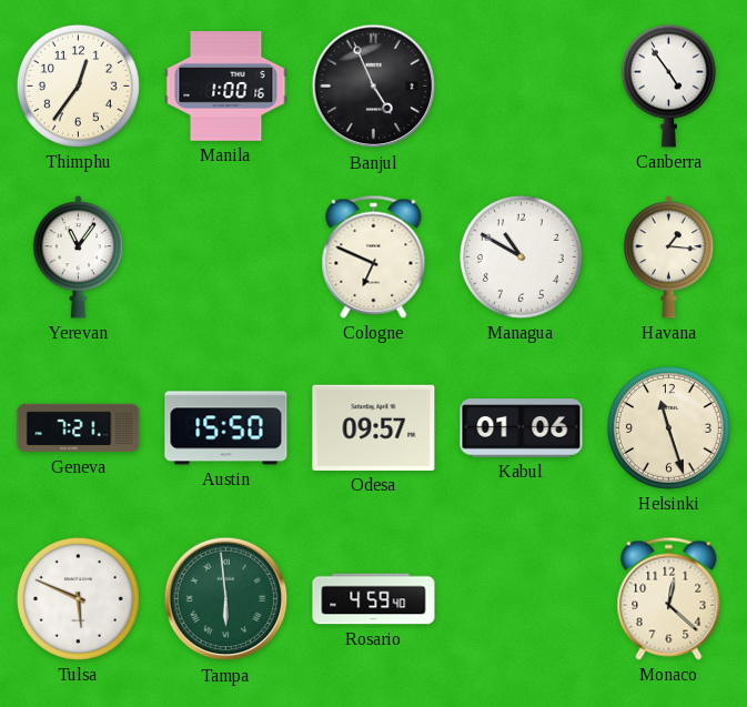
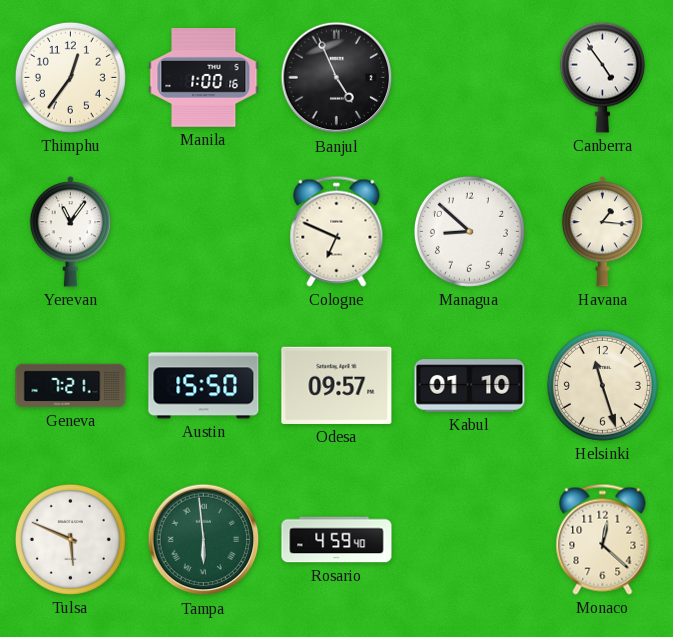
Managua: 10:50 -> 8:52
Kabul: 01:06 -> 01:10
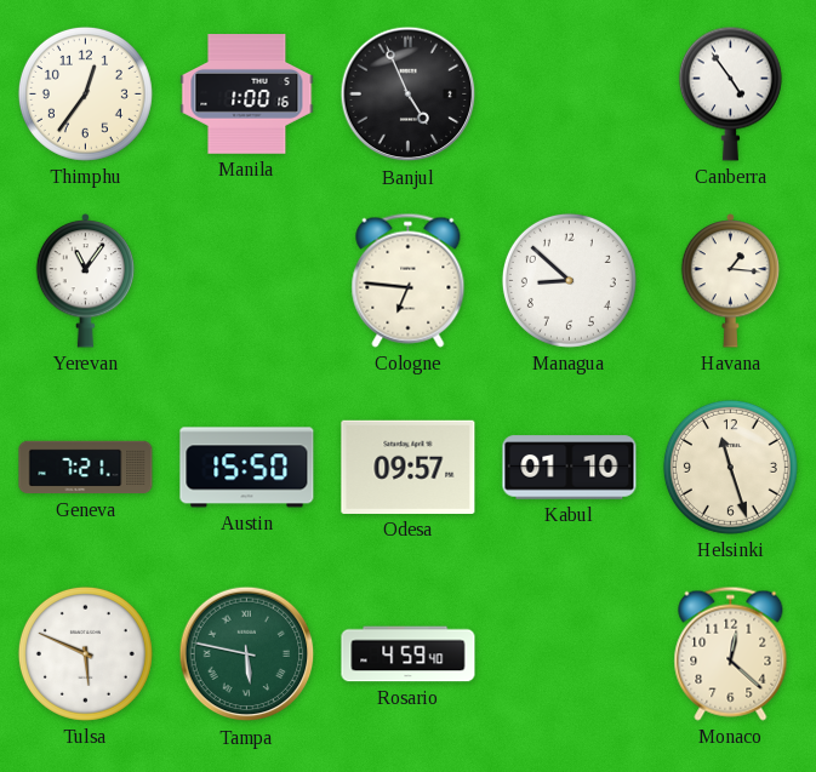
Cologne: 6:49 -> 6:46
Tampa: 5:59 -> 5:47
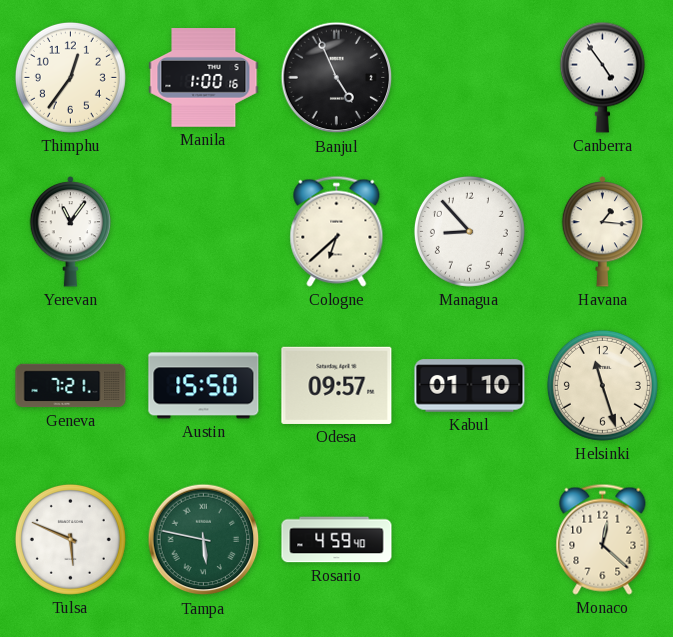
Cologne: 6:46 -> 6:38
Managua: 8:52 -> 8:53
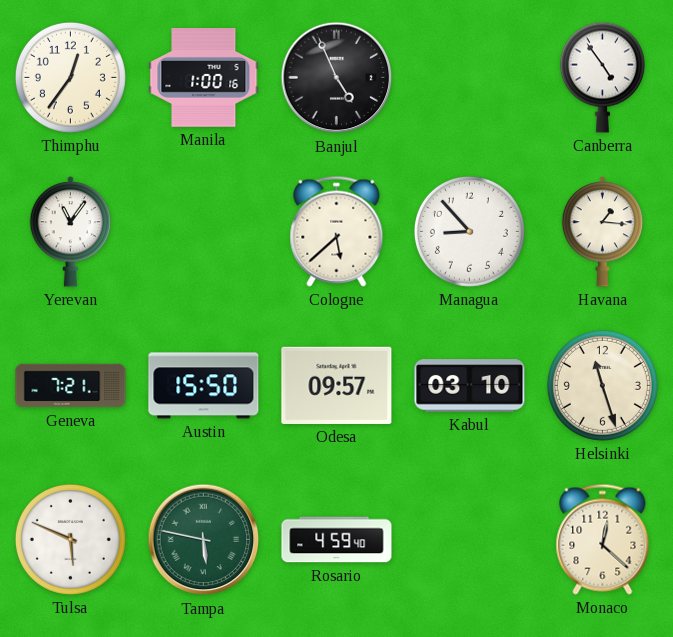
Cologne: 6:38 -> 5:38
Kabul: 01:10 -> 03:10
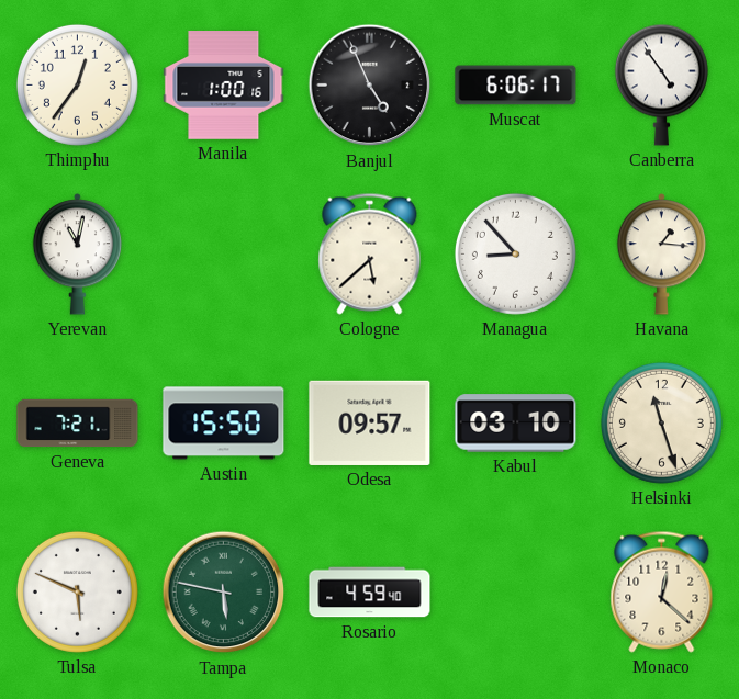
Muscat: none -> 6:06
Yerevan: 11:06 -> 11:02
